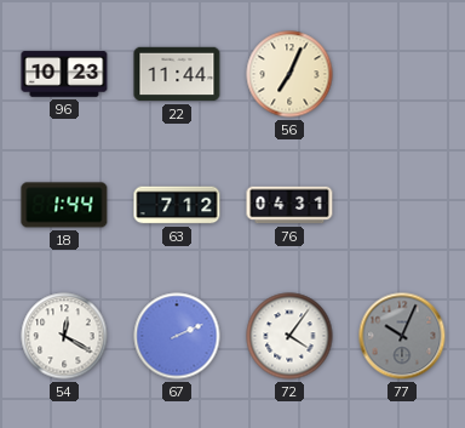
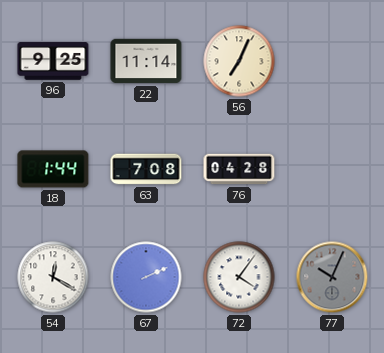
96: 10:23 -> 9:25
22: 11:44 -> 11:14
63: 7:12 -> 7:08
76: 04:31 -> 04:28
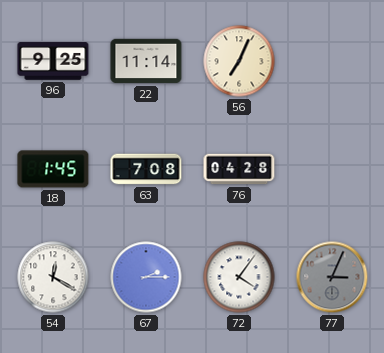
18: 1:44 -> 1:45
67: 2:11 -> 2:15
77: 10:04 -> 3:04
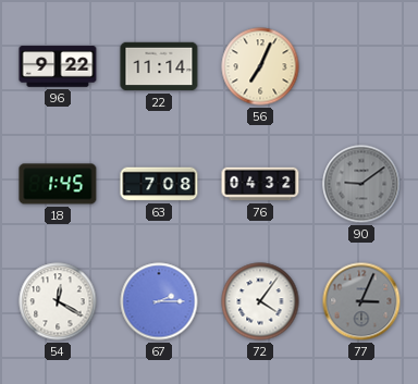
96: 9:25 -> 9:22
76: 04:28 -> 04:32
90: none -> 9:09
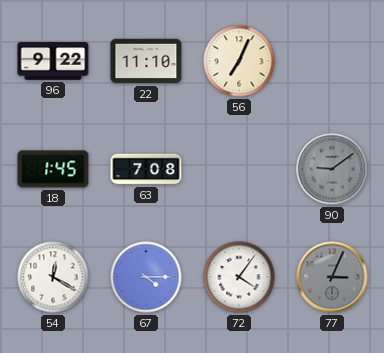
22: 11:14 -> 11:10
76: 04:32 -> none
67: 2:15 -> 4:15
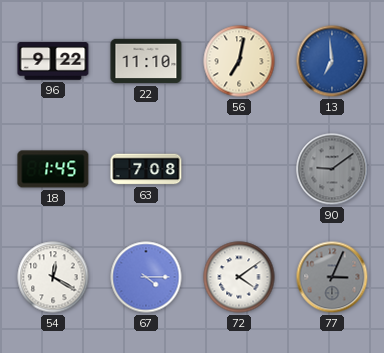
56: 7:04 -> 7:02
13: none -> 6:59
72: 4:06 -> 4:09
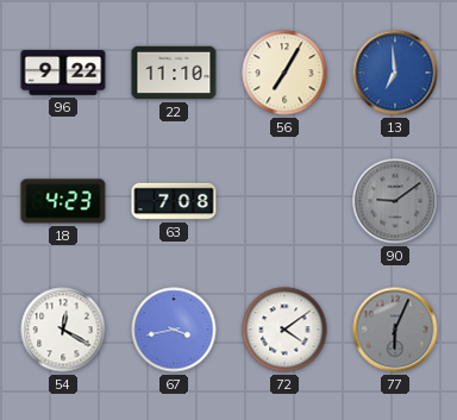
56: 7:02 -> 7:05
18: 1:45 -> 4:23
67: 4:15 -> 3:43
77: 3:04 -> 6:04
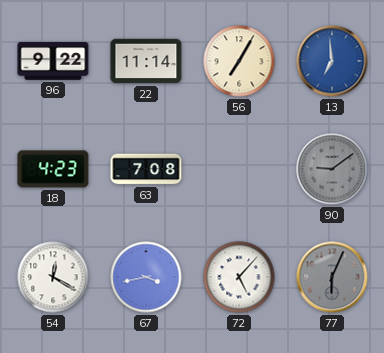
22: 11:10 -> 11:14
72: 4:09 -> 5:07
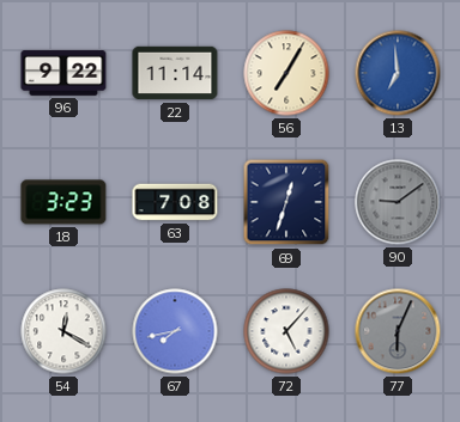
18: 4:23 -> 3:23
69: none -> 12:33
67: 3:43 -> 7:43
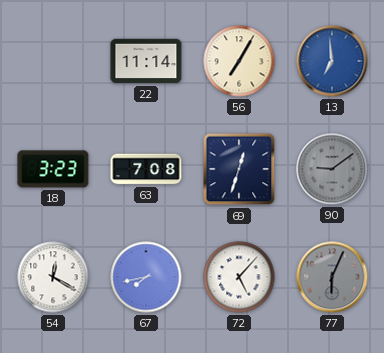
96: 9:22 -> none
